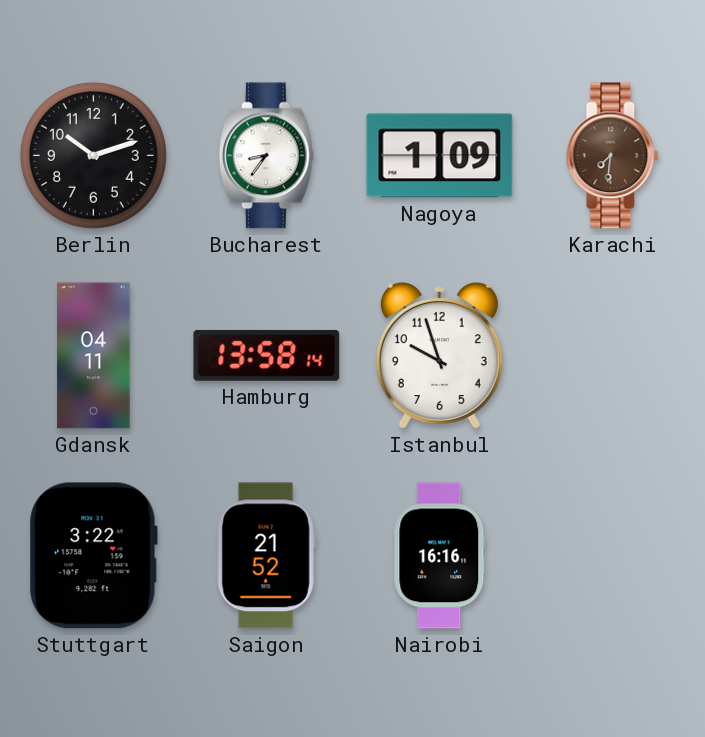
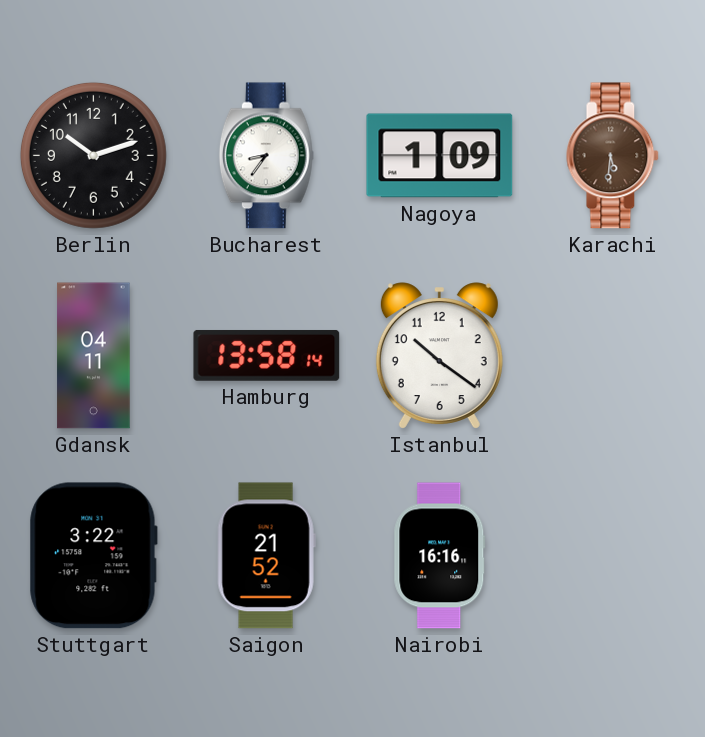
Karachi: 7:31 -> 5:31
Istanbul: 9:57 -> 10:21
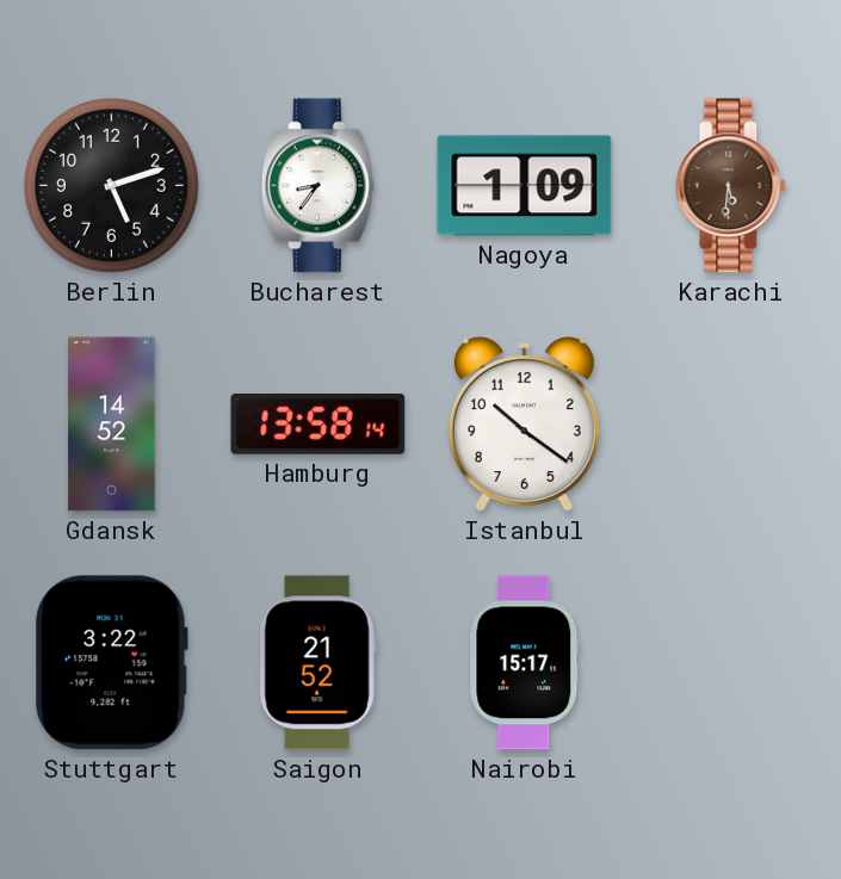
Berlin: 10:12 -> 5:12
Gdansk: 04:11 -> 14:52
Nairobi: 16:16 -> 15:17
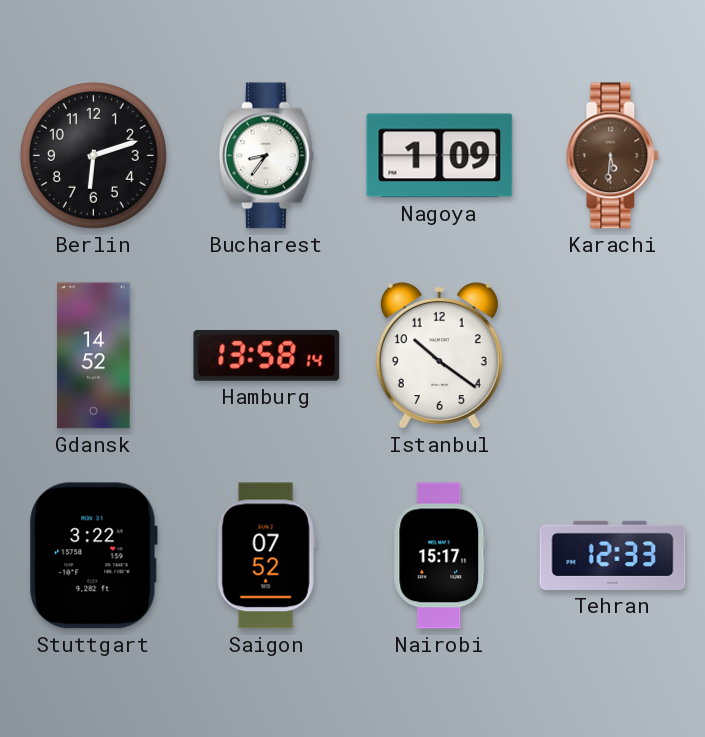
Berlin: 5:12 -> 6:12
Saigon: 21:52 -> 07:52
Tehran: none -> 12:33
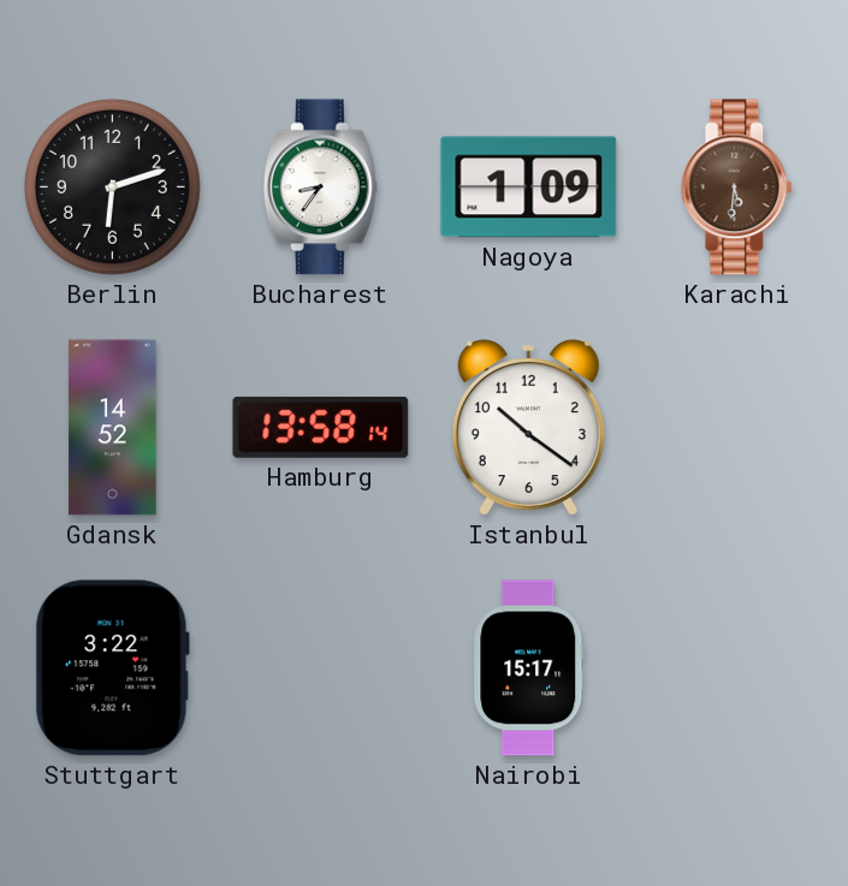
Saigon: 07:52 -> none
Tehran: 12:33 -> none
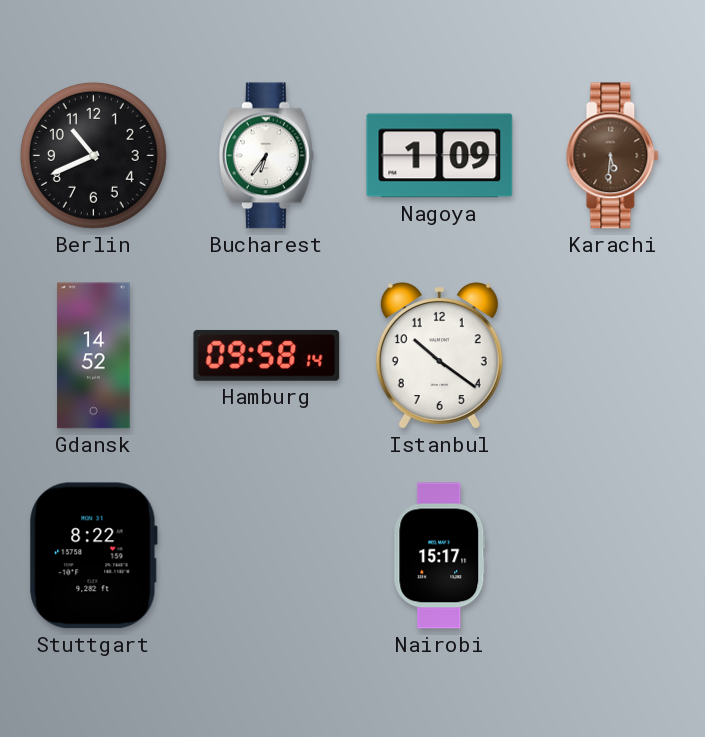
Berlin: 6:12 -> 10:41
Bucharest: 8:36 -> 6:36
Hamburg: 13:58 -> 09:58
Stuttgart: 3:22 -> 8:22
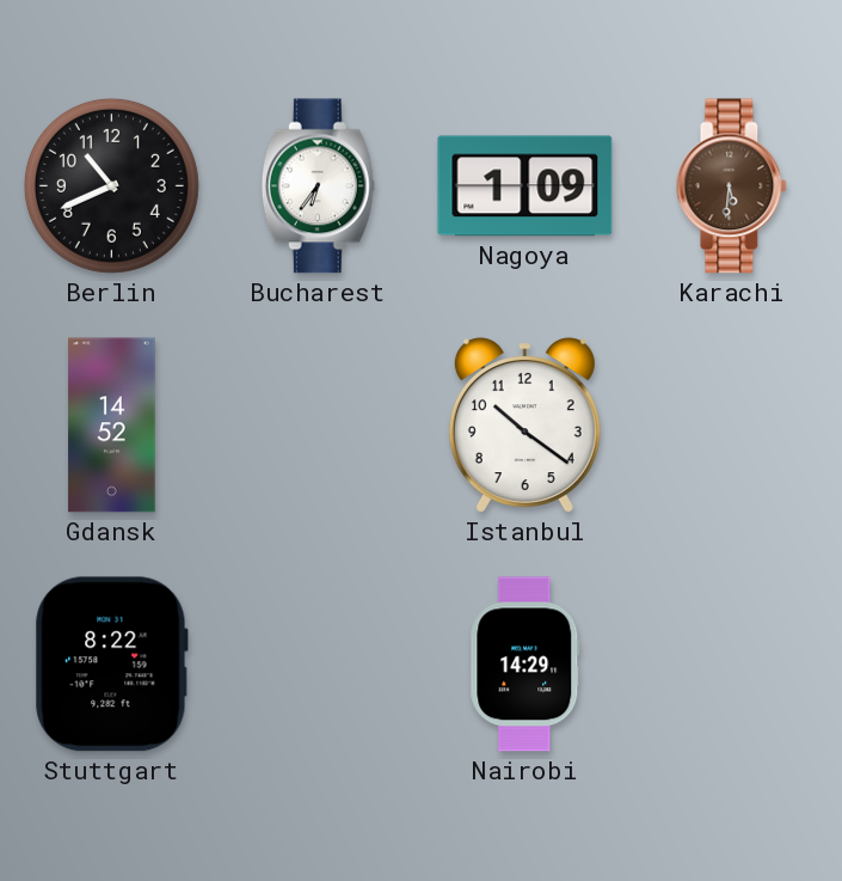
Hamburg: 09:58 -> none
Nairobi: 15:17 -> 14:29
